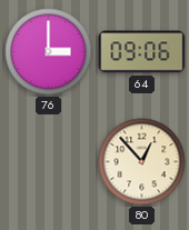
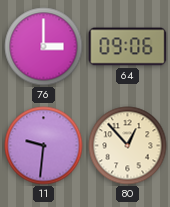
11: none -> 9:31
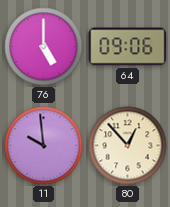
76: 3:00 -> 5:00
11: 9:31 -> 9:59
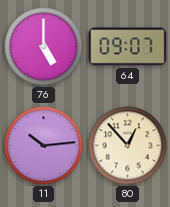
64: 09:06 -> 09:07
11: 9:59 -> 10:14
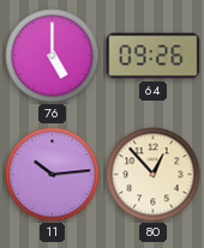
64: 09:07 -> 09:26
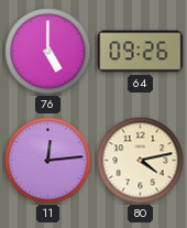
11: 10:14 -> 12:14
80: 12:53 -> 4:13
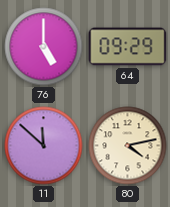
64: 09:26 -> 09:29
11: 12:14 -> 11:52
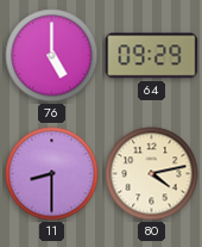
11: 11:52 -> 8:30
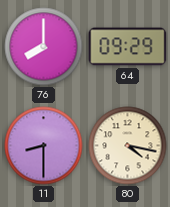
76: 5:00 -> 8:00
80: 4:13 -> 4:17
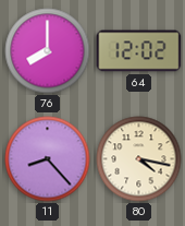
64: 09:29 -> 12:02
11: 8:30 -> 8:23
